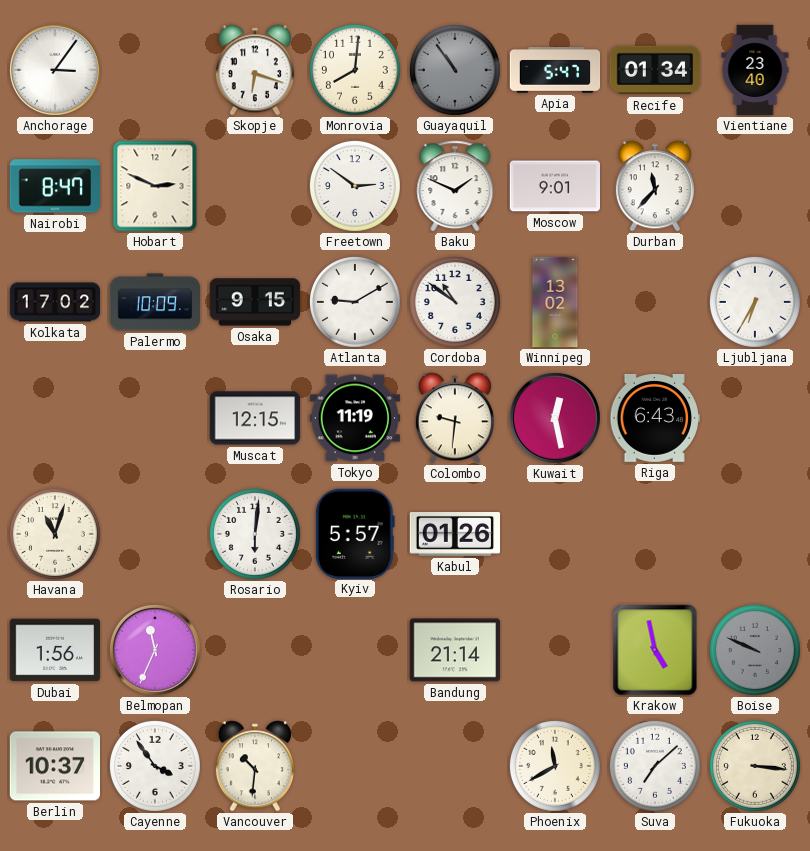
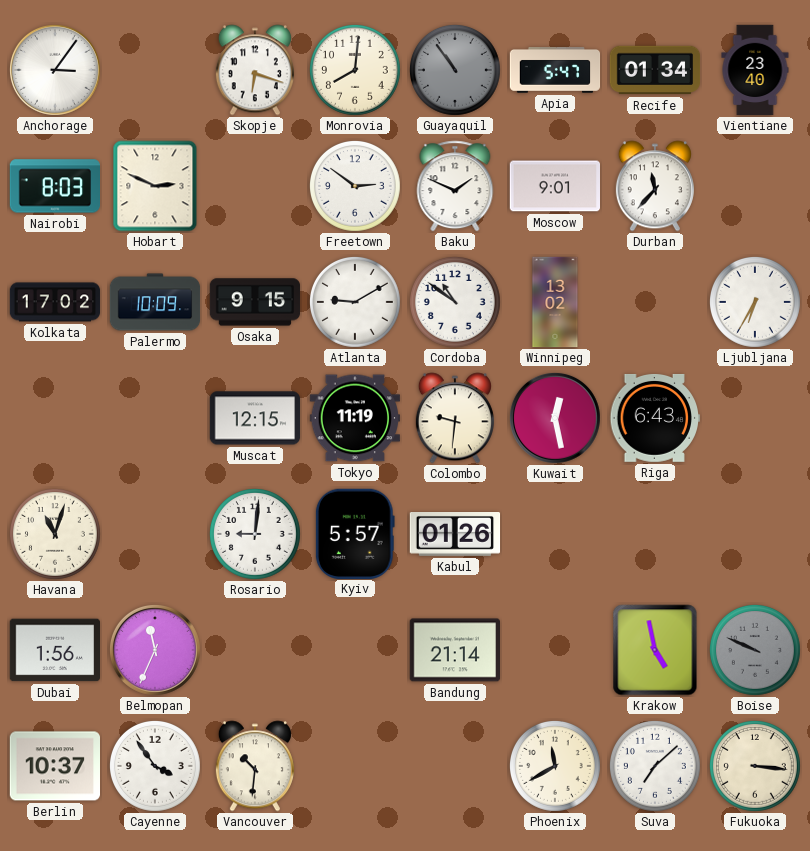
Nairobi: 8:47 -> 8:03
Rosario: 6:01 -> 9:01
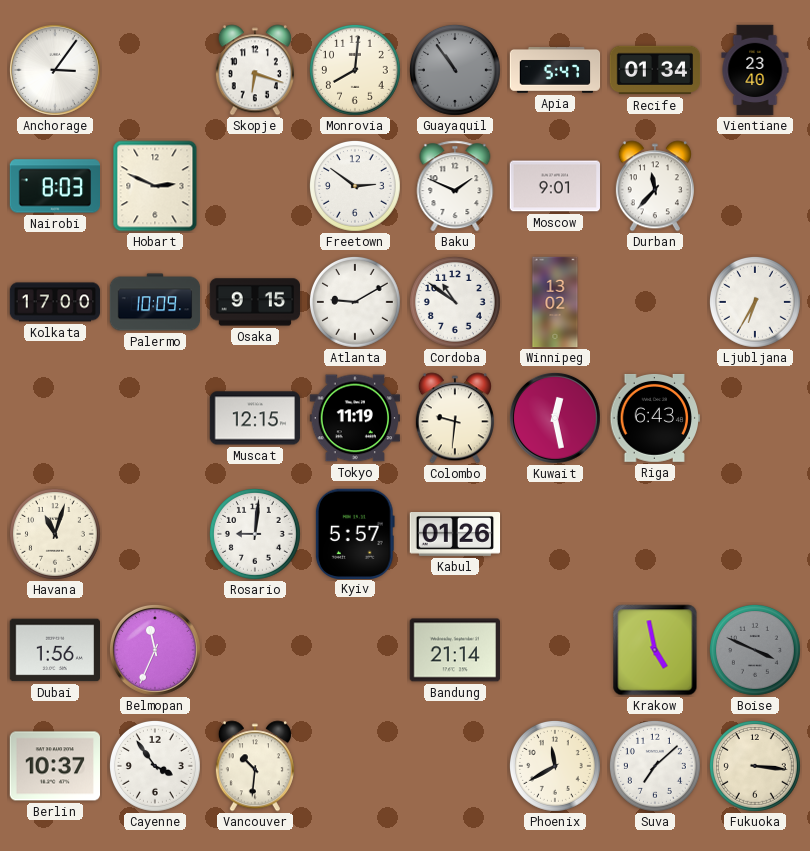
Kolkata: 17:02 -> 17:00
Boise: 9:49 -> 3:49
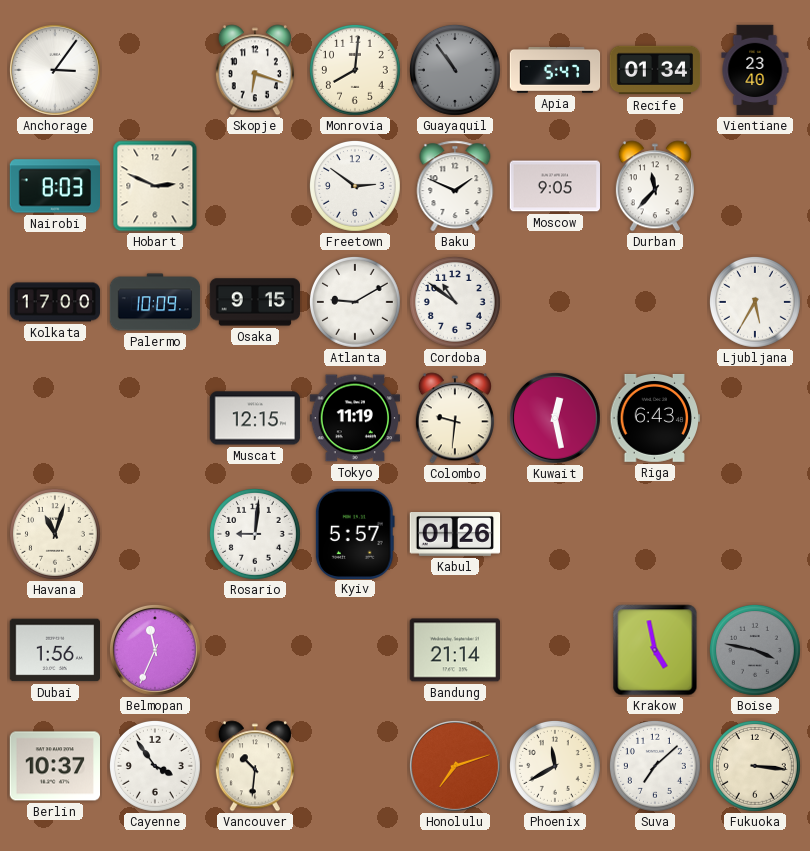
Moscow: 9:01 -> 9:05
Winnipeg: 13:02 -> none
Ljubljana: 6:35 -> 5:35
Boise: 3:49 -> 3:47
Honolulu: none -> 7:12
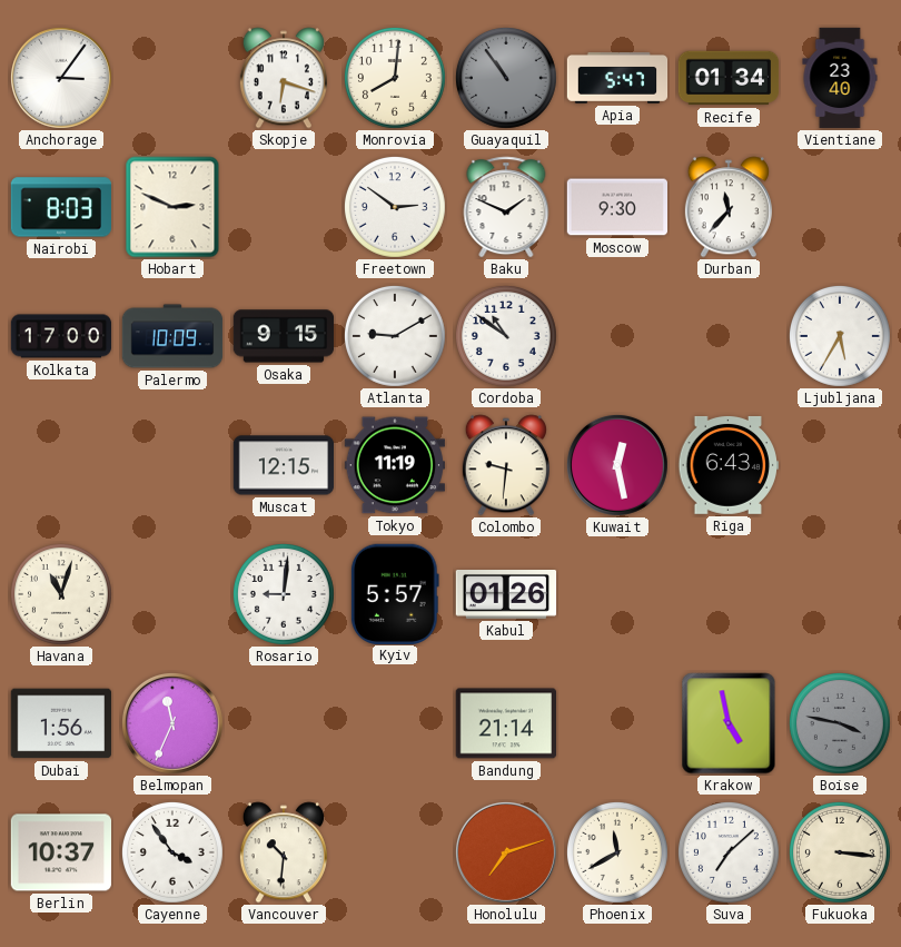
Moscow: 9:05 -> 9:30
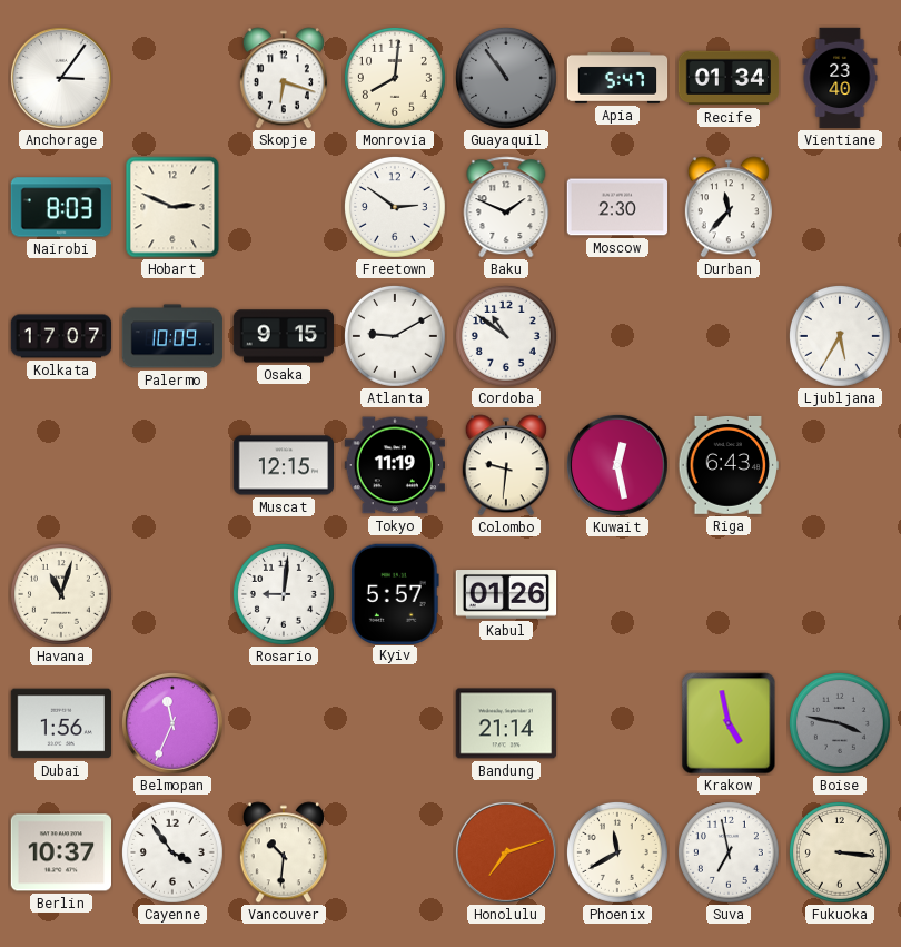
Moscow: 9:30 -> 2:30
Kolkata: 17:00 -> 17:07
Suva: 7:08 -> 6:58
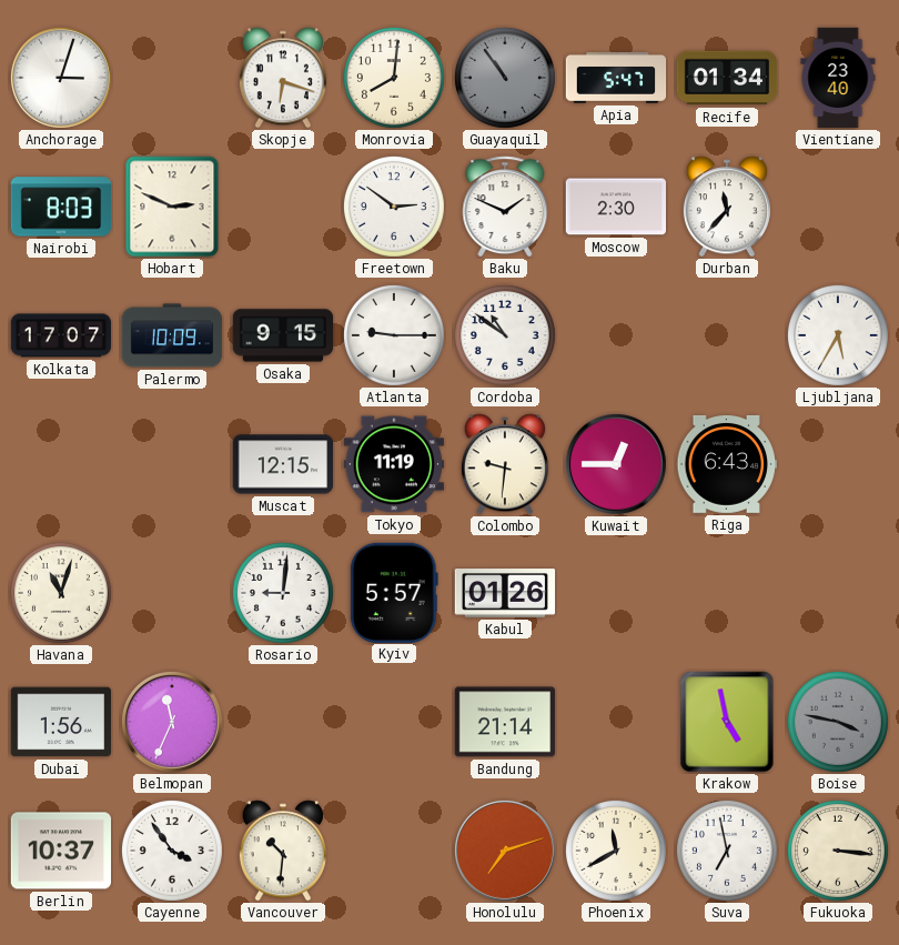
Anchorage: 3:06 -> 3:03
Atlanta: 9:10 -> 9:15
Kuwait: 12:28 -> 12:45
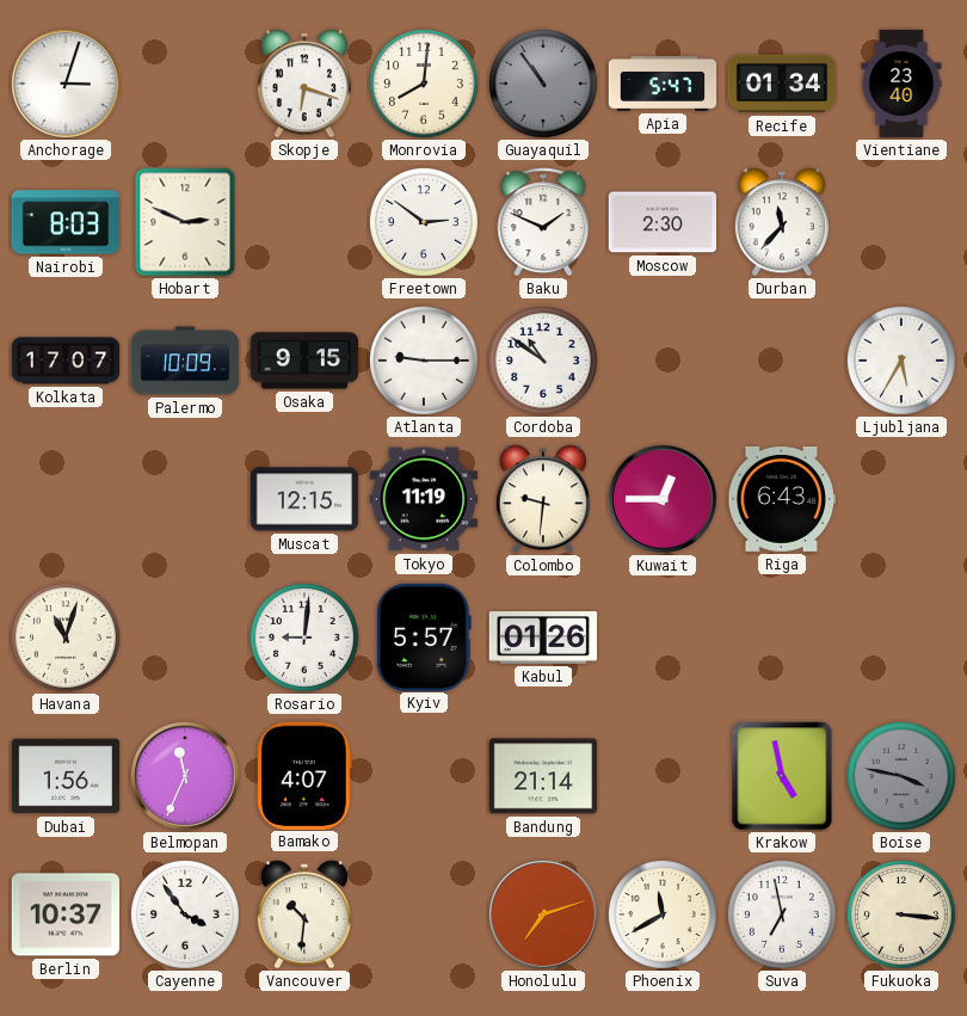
Bamako: none -> 4:07
